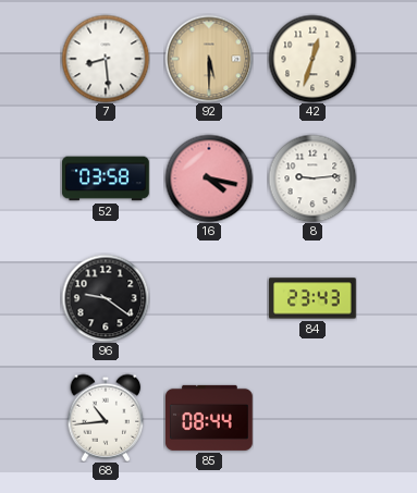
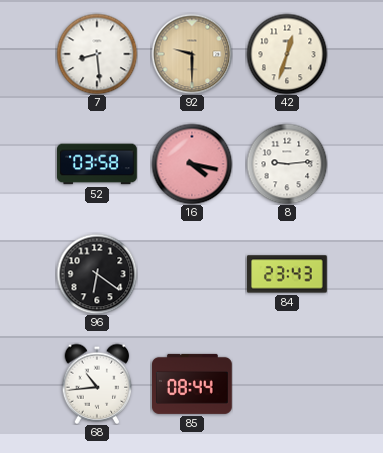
92: 5:30 -> 9:30
96: 9:21 -> 6:21
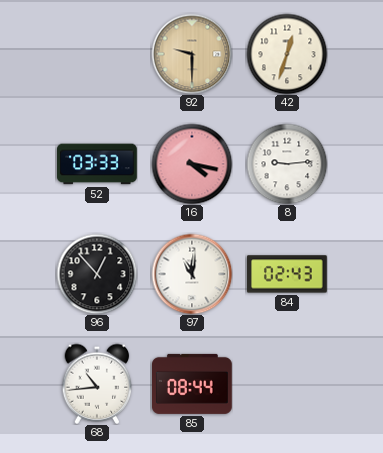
7: 8:29 -> none
52: 03:58 -> 03:33
96: 6:21 -> 12:53
97: none -> 11:01
84: 23:43 -> 02:43
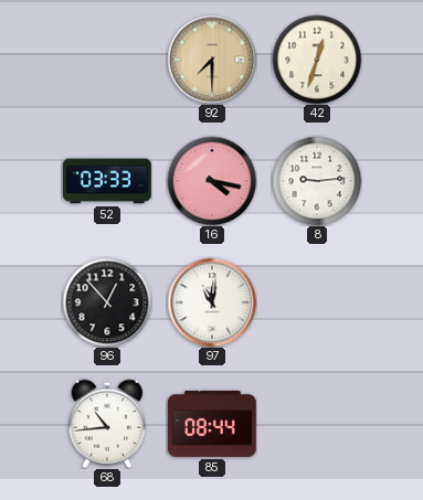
92: 9:30 -> 7:30
84: 02:43 -> none
